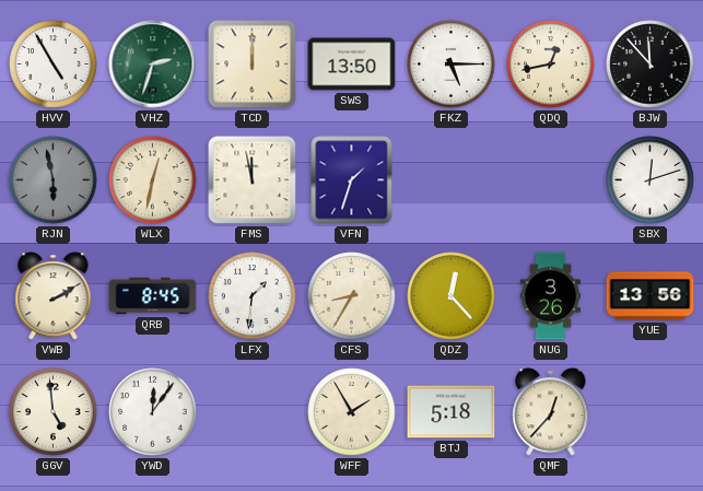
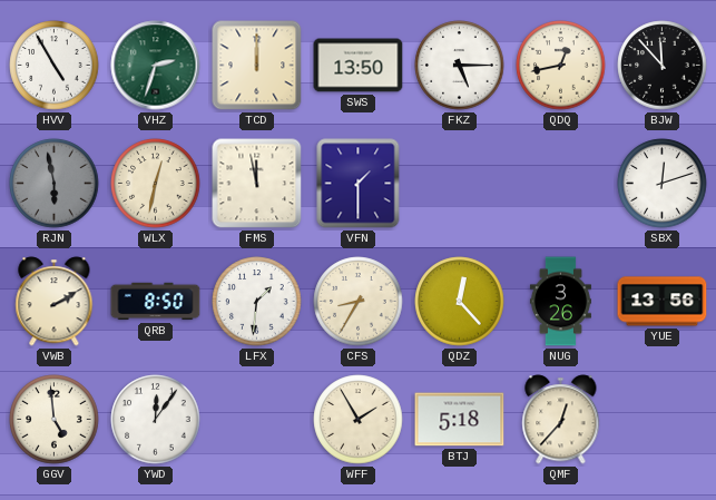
VFN: 1:33 -> 1:30
QRB: 8:45 -> 8:50
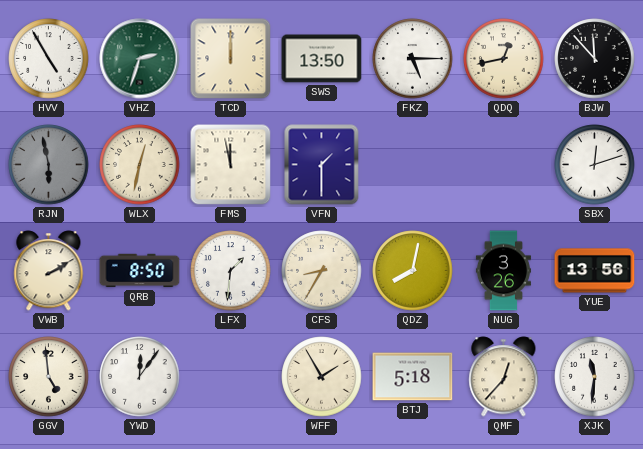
QDZ: 12:23 -> 8:02
XJK: none -> 11:31
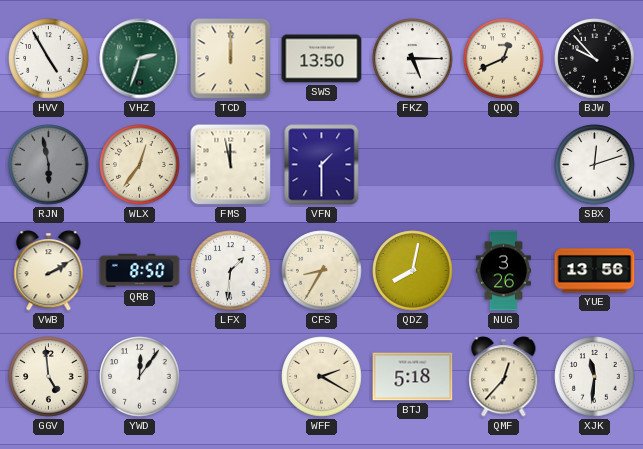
QDQ: 12:43 -> 12:41
BJW: 11:53 -> 9:53
WLX: 12:32 -> 12:36
WFF: 1:55 -> 2:20
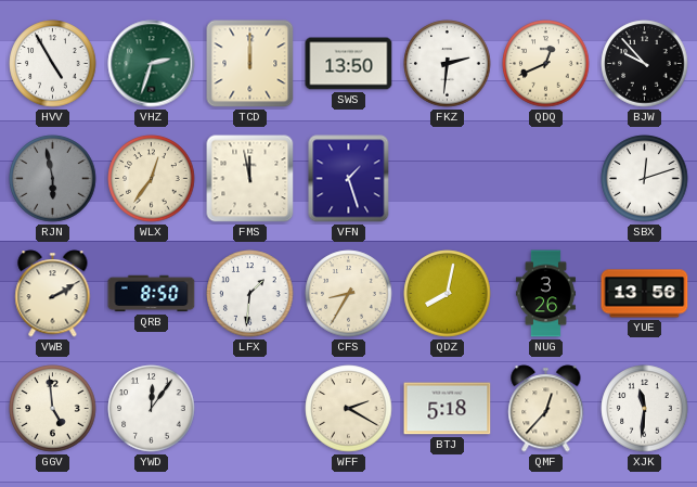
FKZ: 5:15 -> 2:31
VFN: 1:30 -> 1:27
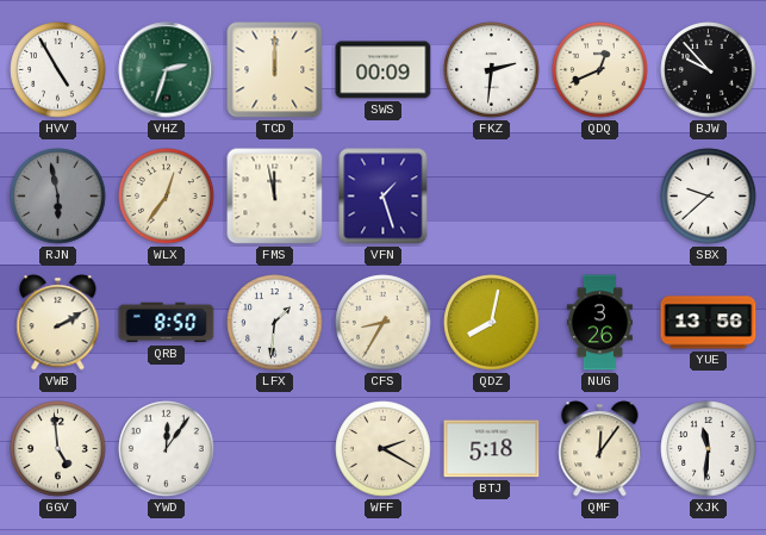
SWS: 13:50 -> 00:09
SBX: 12:12 -> 9:38
QMF: 12:37 -> 12:06
